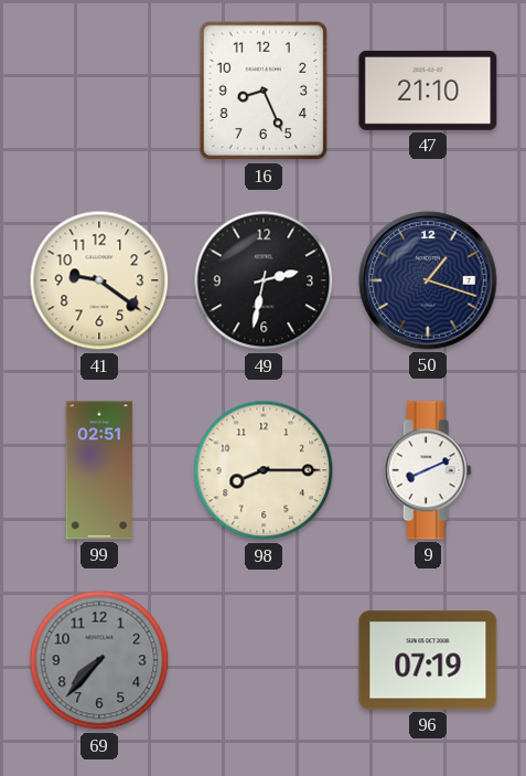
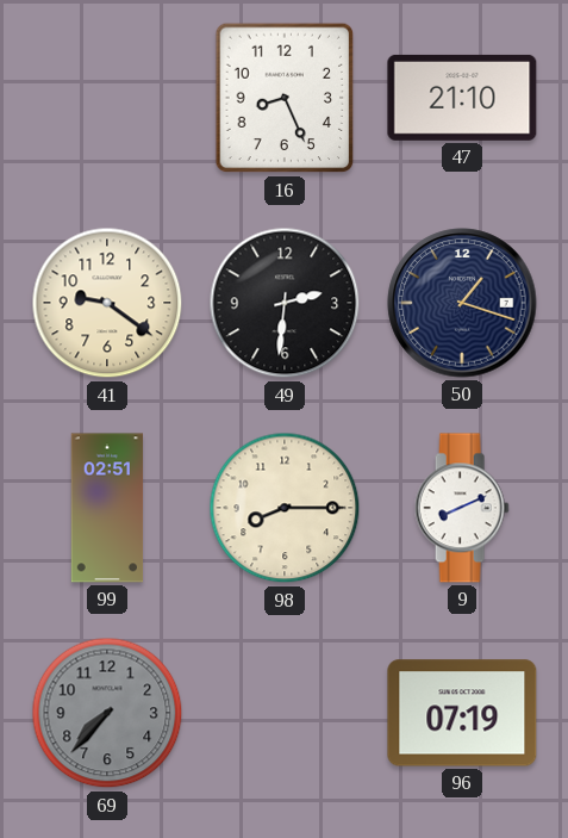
49: 2:32 -> 2:31
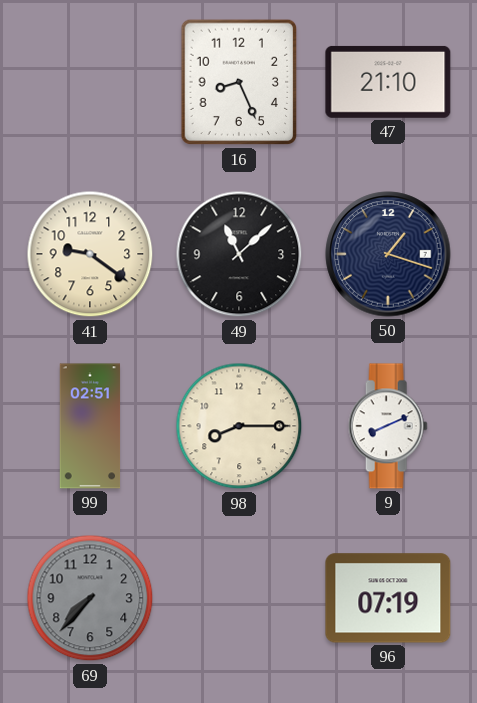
49: 2:31 -> 11:08
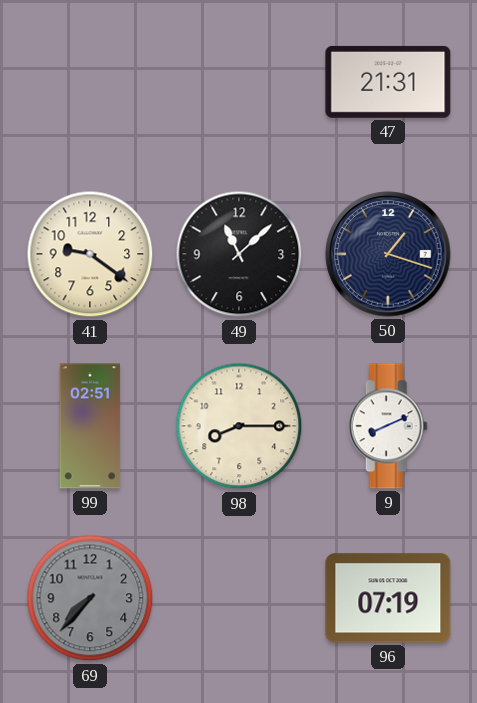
16: 8:26 -> none
47: 21:10 -> 21:31
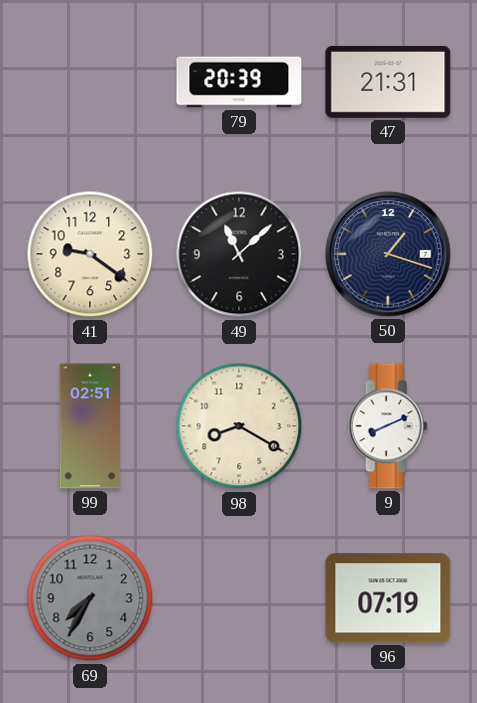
79: none -> 20:39
98: 8:15 -> 8:20
69: 7:37 -> 7:35
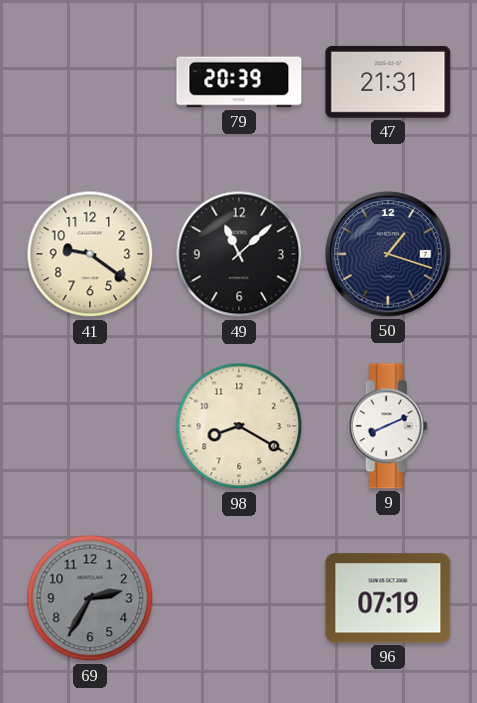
99: 02:51 -> none
69: 7:35 -> 2:35
